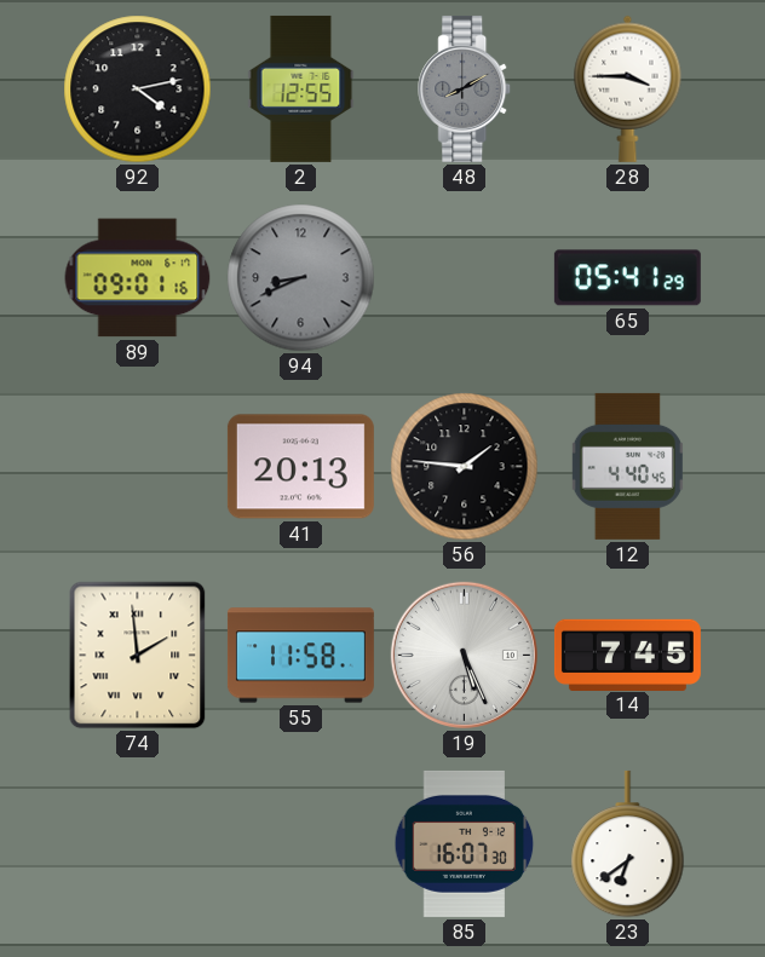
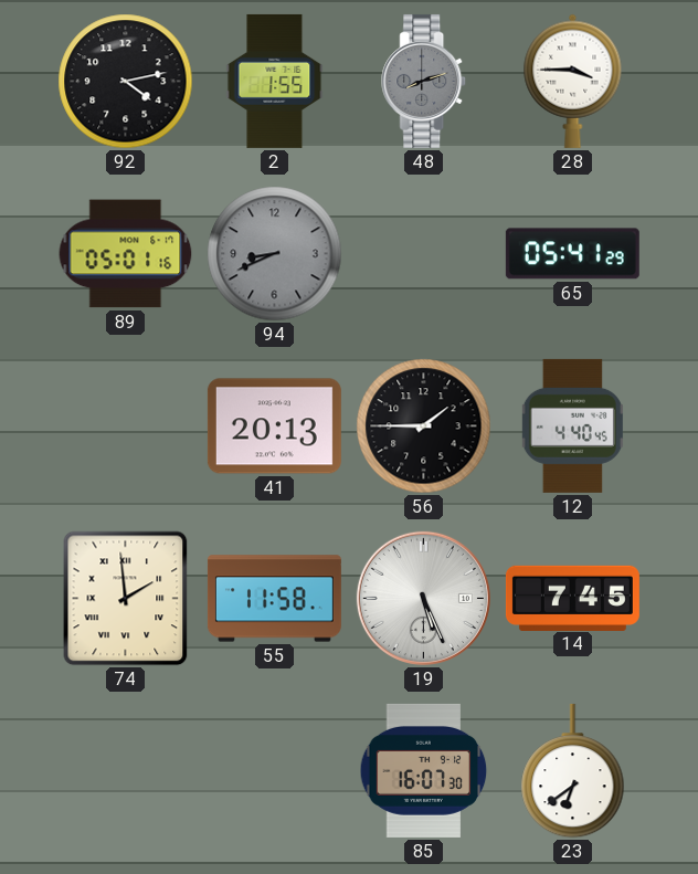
2: 12:55 -> 1:55
48: 8:10 -> 8:12
89: 09:01 -> 05:01
56: 1:46 -> 1:45
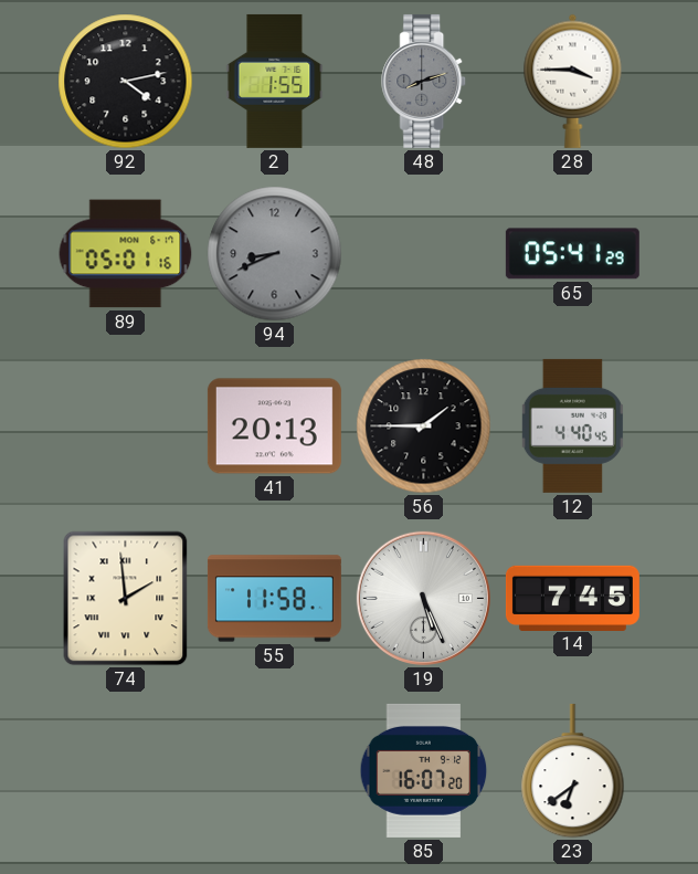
85: 16:07:30 -> 16:07:20
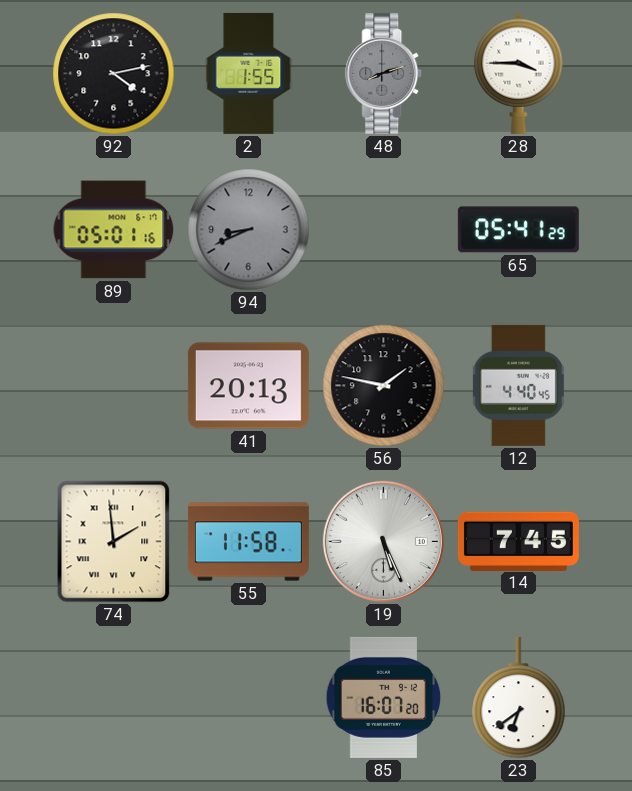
56: 1:45 -> 1:47
